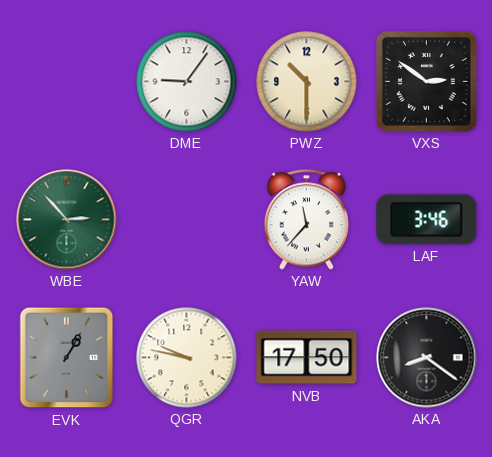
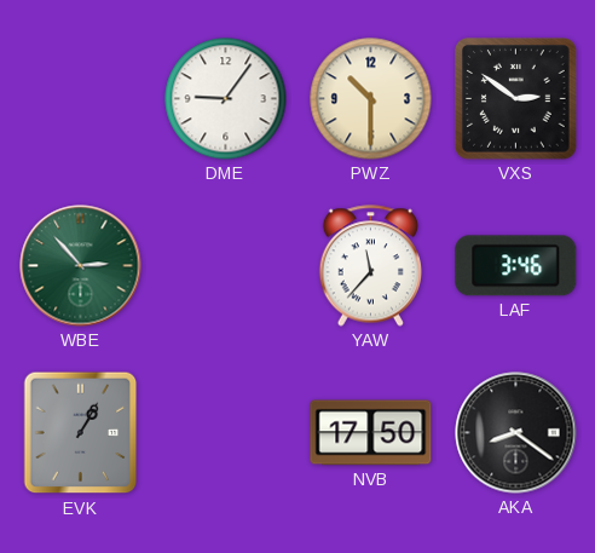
QGR: 9:47 -> none
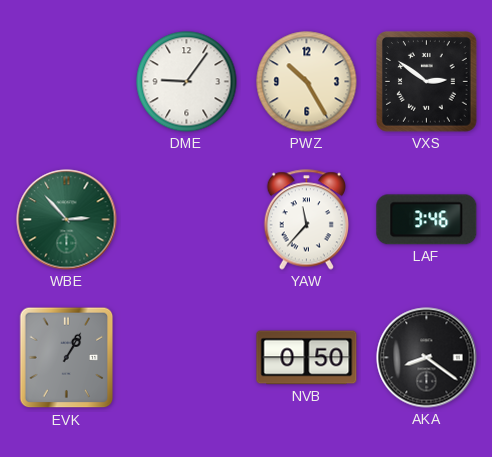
PWZ: 10:30 -> 10:25
NVB: 17:50 -> 0:50
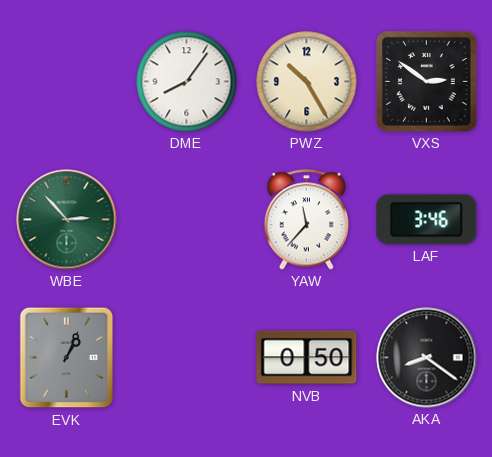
DME: 9:06 -> 8:06
EVK: 1:05 -> 1:04
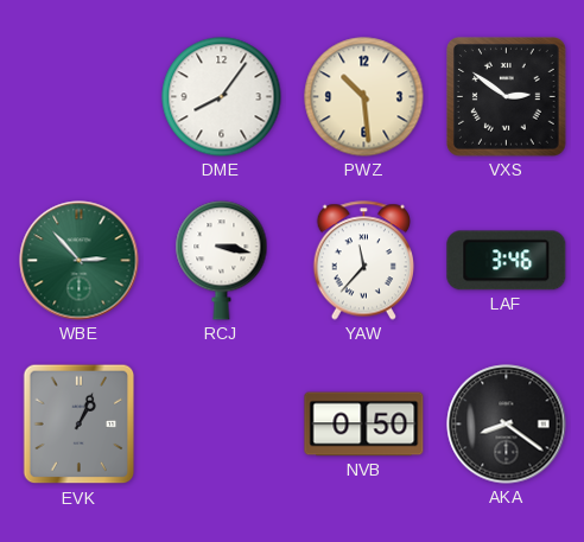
PWZ: 10:25 -> 10:29
RCJ: none -> 3:17
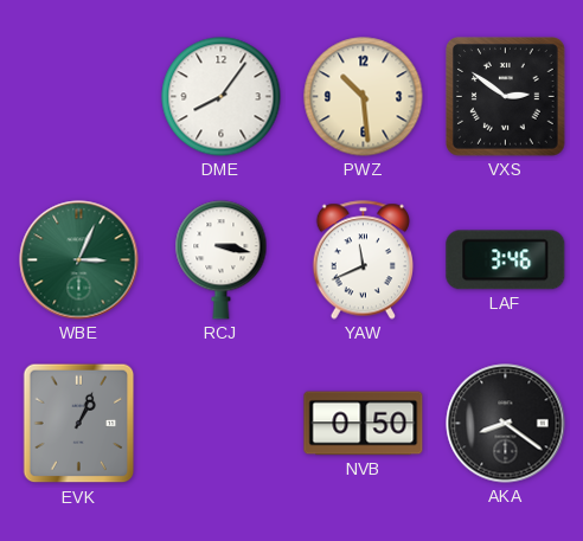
WBE: 2:53 -> 3:04
YAW: 11:37 -> 11:41
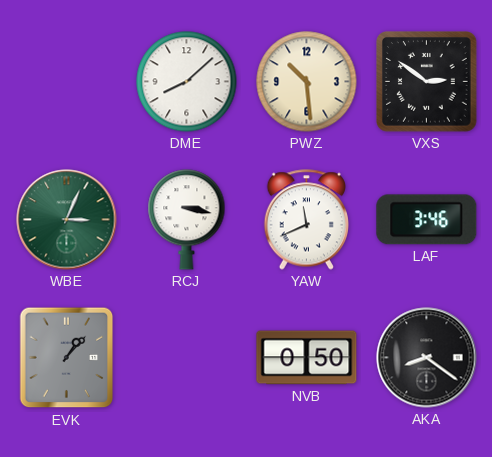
DME: 8:06 -> 8:08
EVK: 1:04 -> 1:07
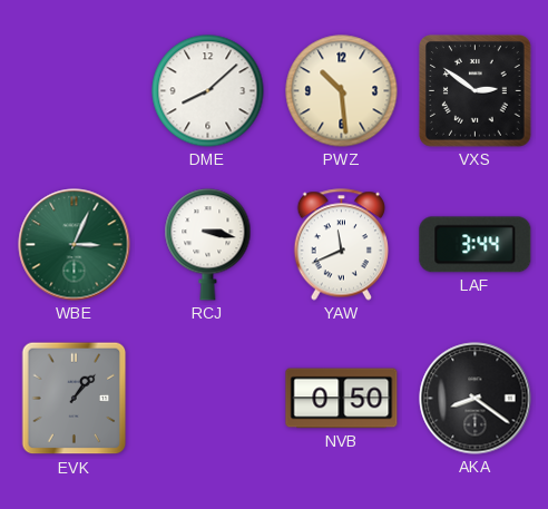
LAF: 3:46 -> 3:44
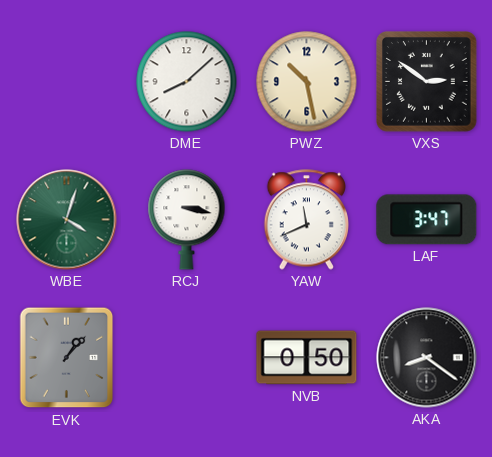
PWZ: 10:29 -> 10:28
WBE: 3:04 -> 4:03
LAF: 3:44 -> 3:47
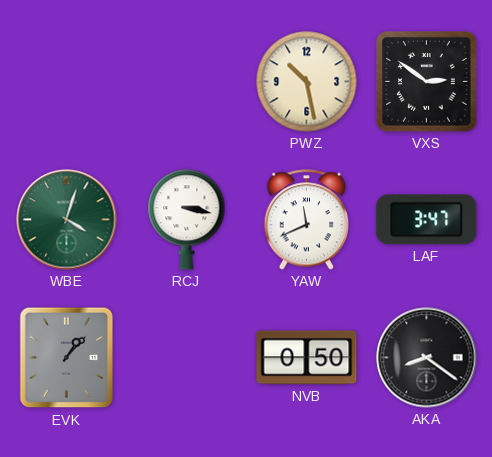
DME: 8:08 -> none
